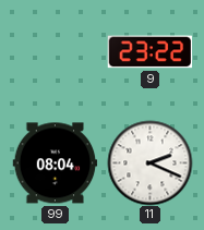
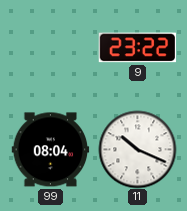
11: 2:19 -> 10:19
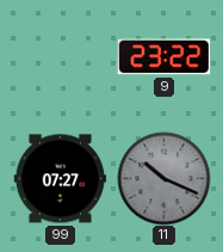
99: 08:04 -> 07:27
11 dial: white -> grey
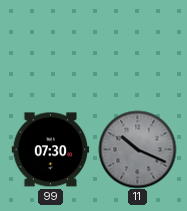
9: 23:22 -> none
99: 07:27 -> 07:30
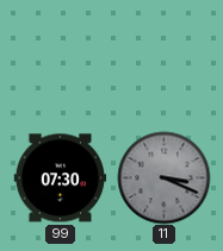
11: 10:19 -> 3:19
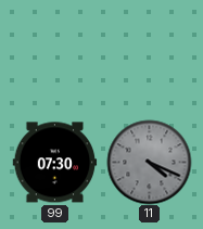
11: 3:19 -> 4:19
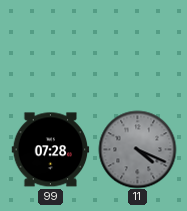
99: 07:30 -> 07:28
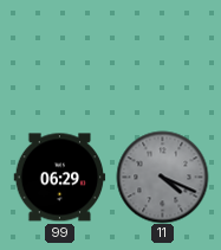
99: 07:28 -> 06:29
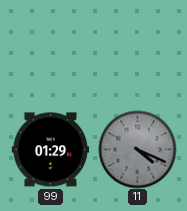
99: 06:29 -> 01:29
